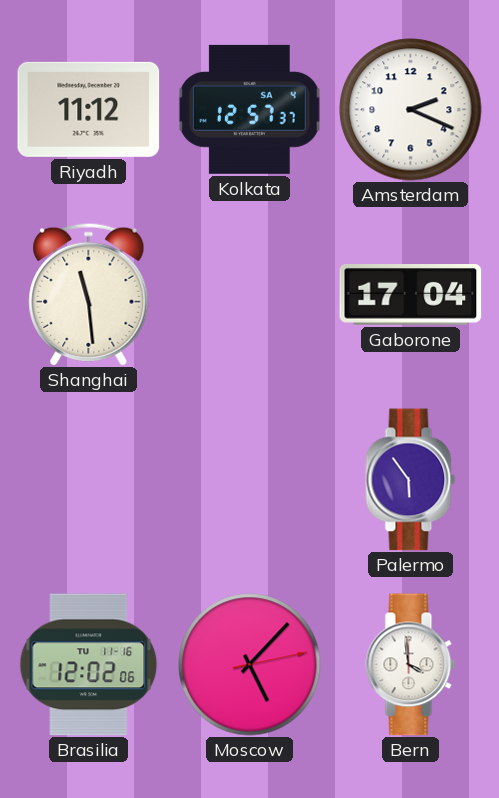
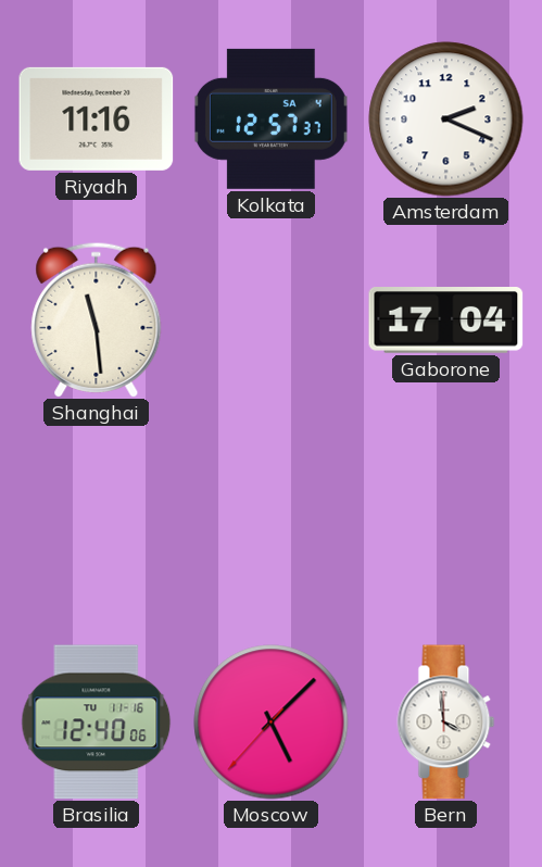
Riyadh: 11:12 -> 11:16
Palermo: 5:54 -> none
Brasilia: 12:02 -> 12:40
Moscow: 5:07:13 -> 5:07:37
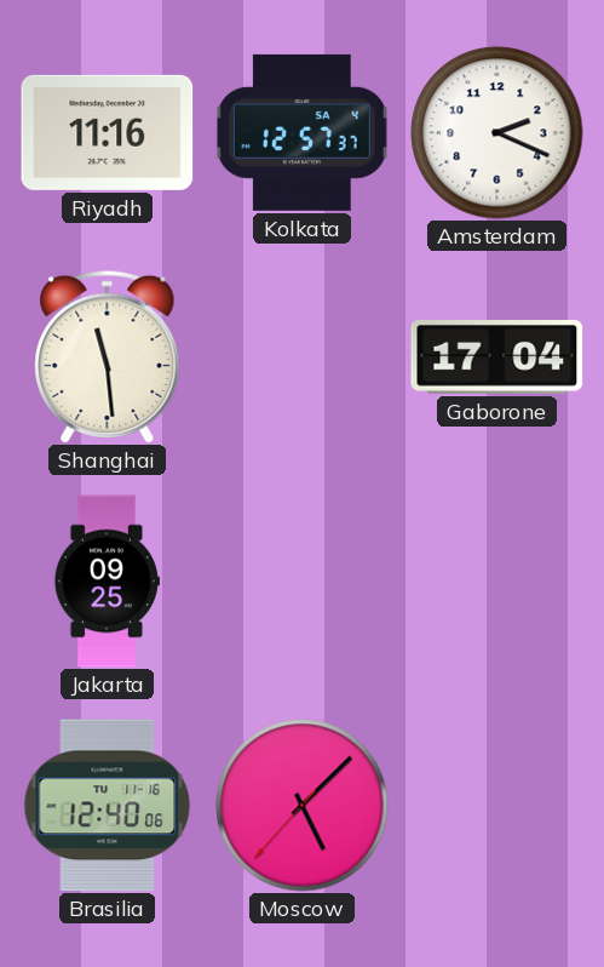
Jakarta: none -> 09:25
Bern: 3:59 -> none
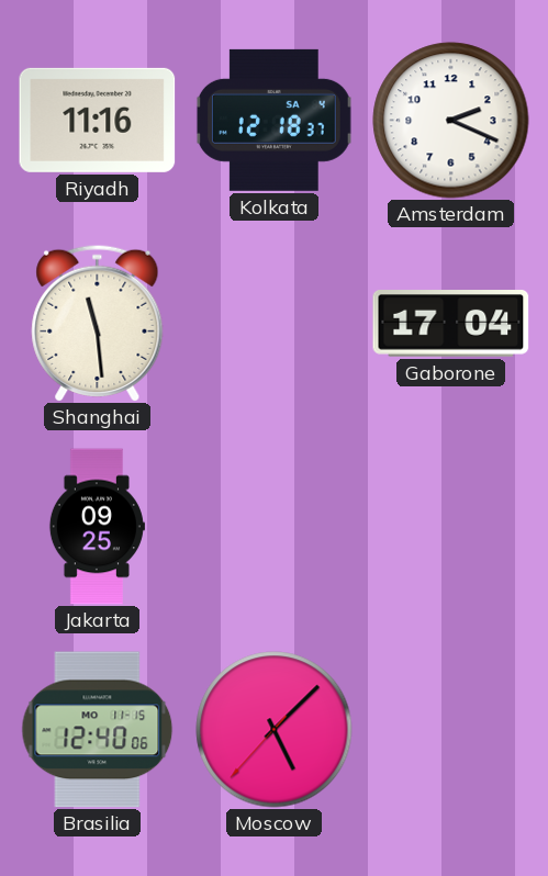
Kolkata: 12:57 -> 12:18
Brasilia date: TU 11-16 -> MO 11-15
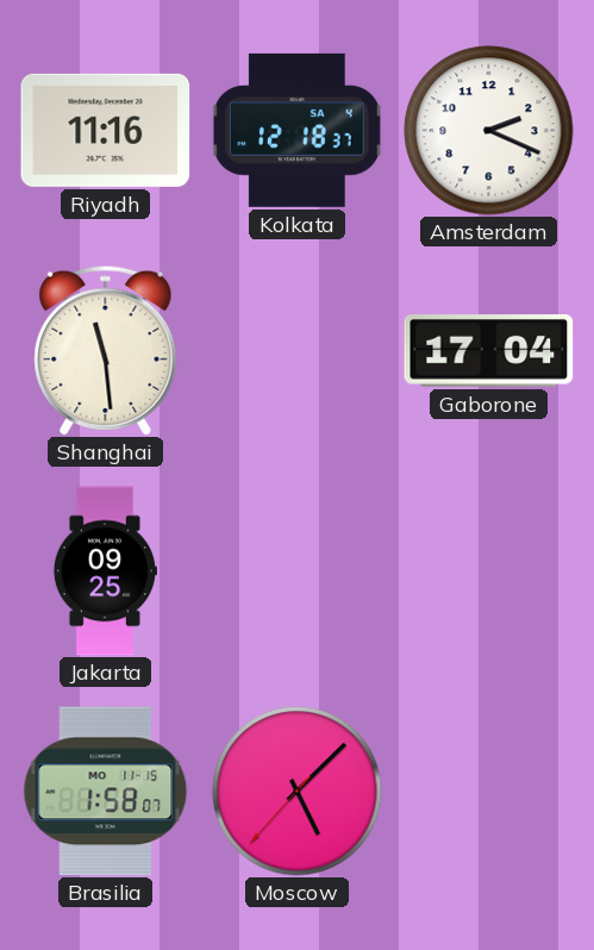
Brasilia: 12:40 -> 1:58
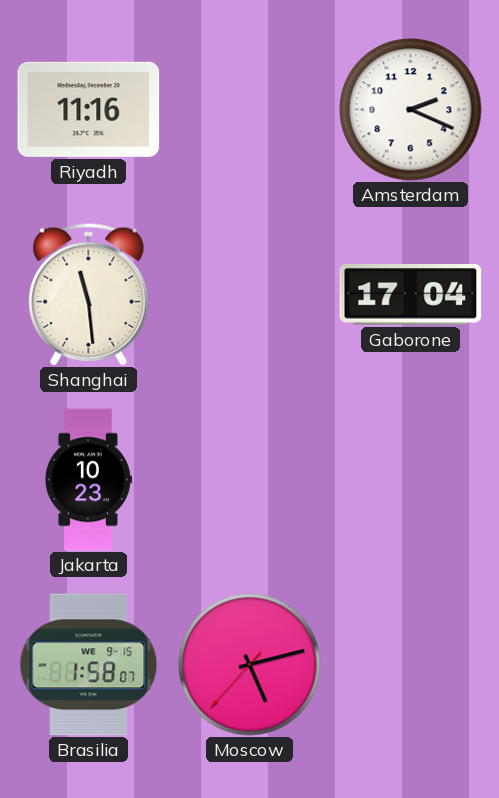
Kolkata: 12:18 -> none
Jakarta: 09:25 -> 10:23
Brasilia date: MO 11-15 -> WE 9-15
Moscow: 5:07 -> 5:12
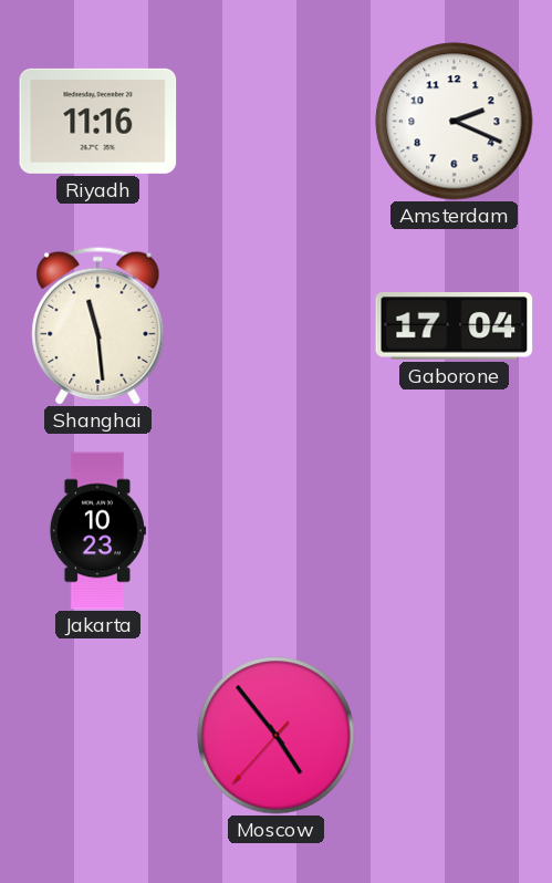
Brasilia: 1:58 -> none
Moscow: 5:12 -> 4:53
